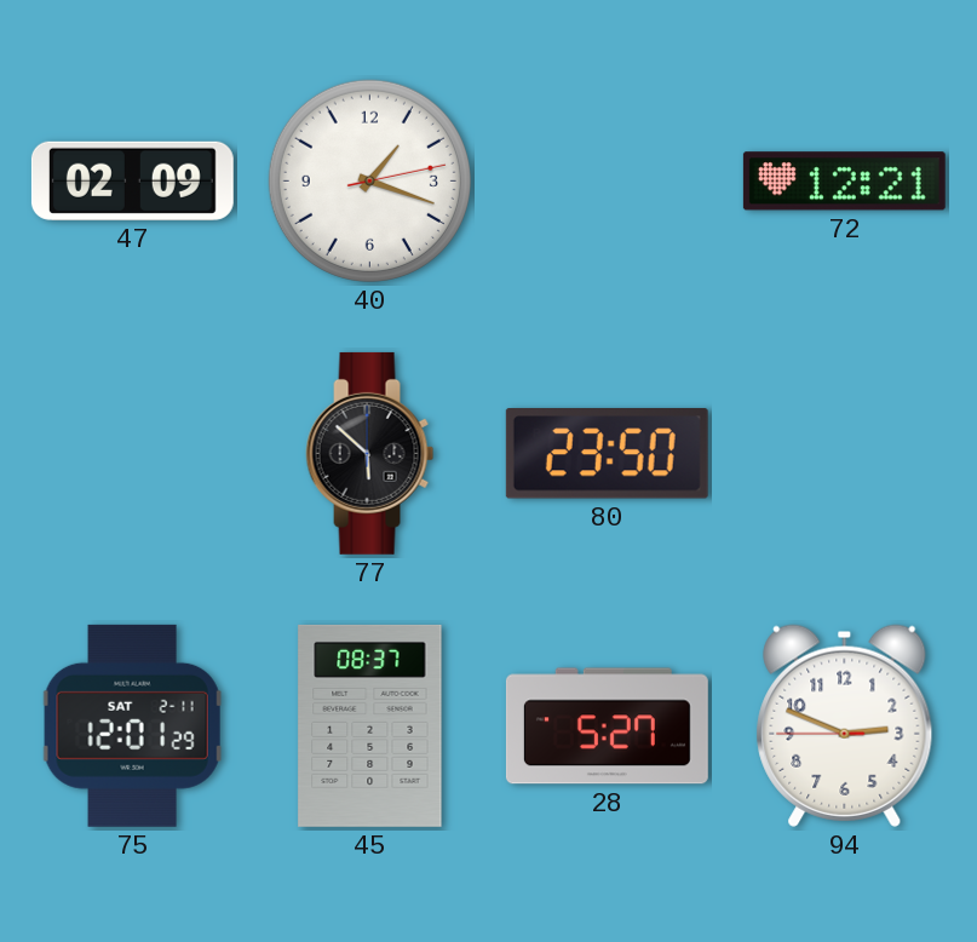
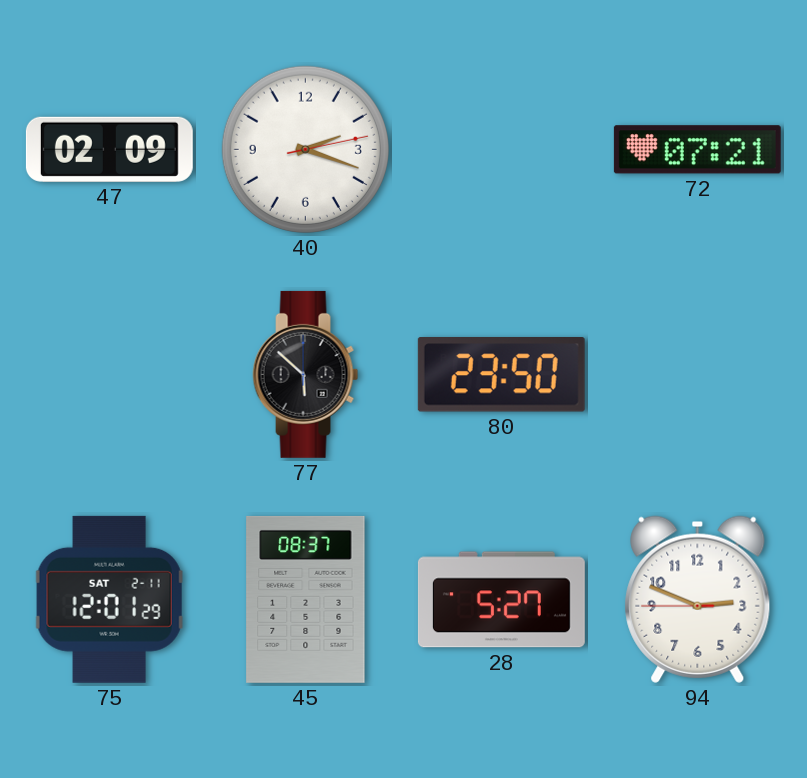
40: 1:18 -> 2:18
72: 12:21 -> 07:21
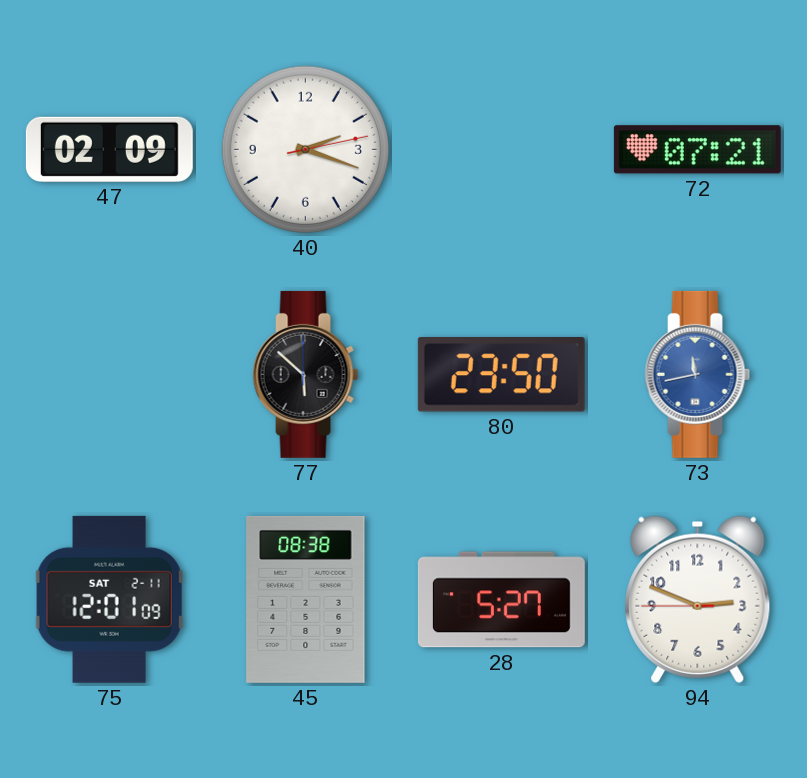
73: none -> 11:43
75: 12:01:29 -> 12:01:09
45: 08:37 -> 08:38
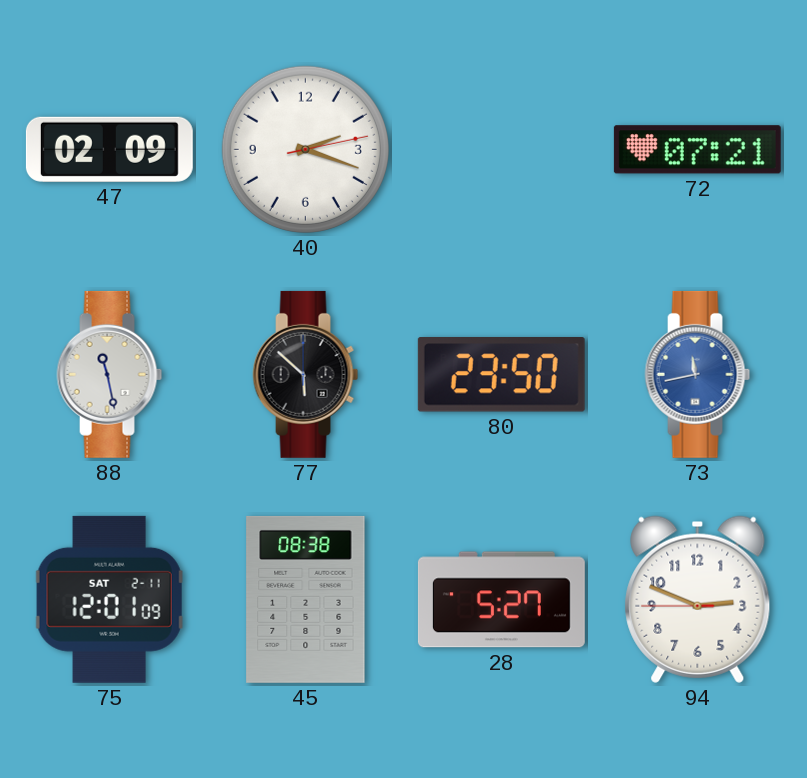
88: none -> 11:28
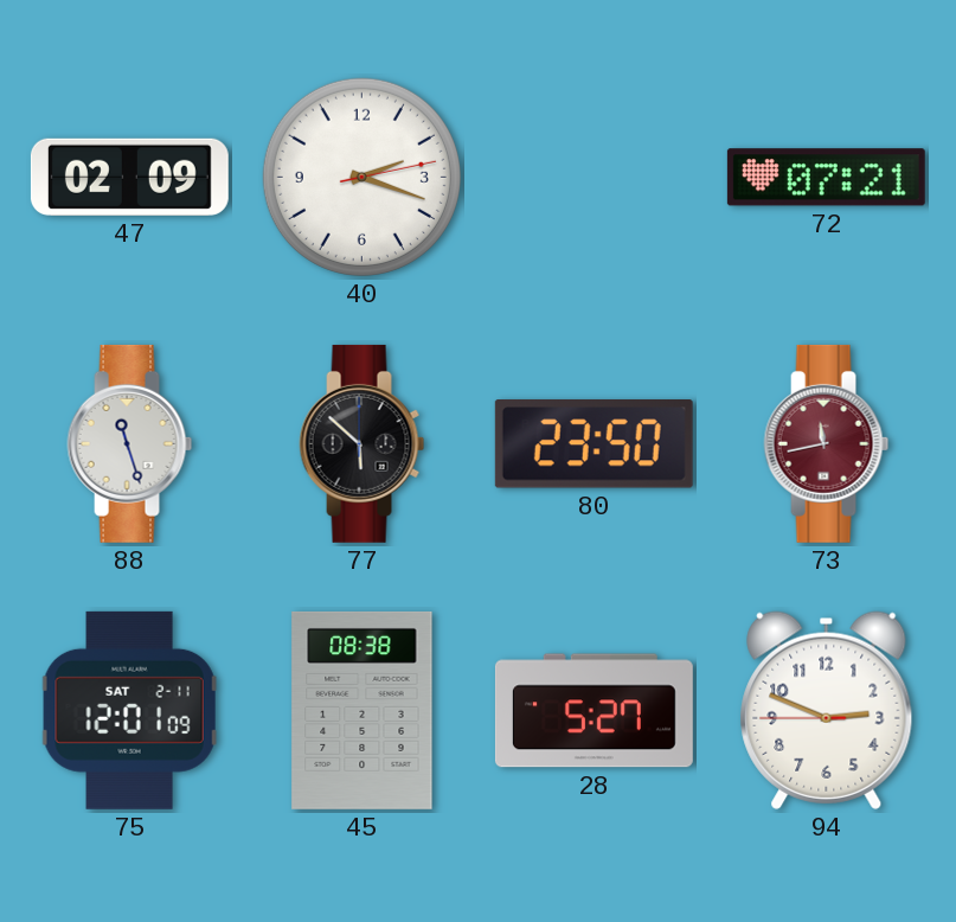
88: 11:28 -> 11:27
73 dial: blue -> burgundy
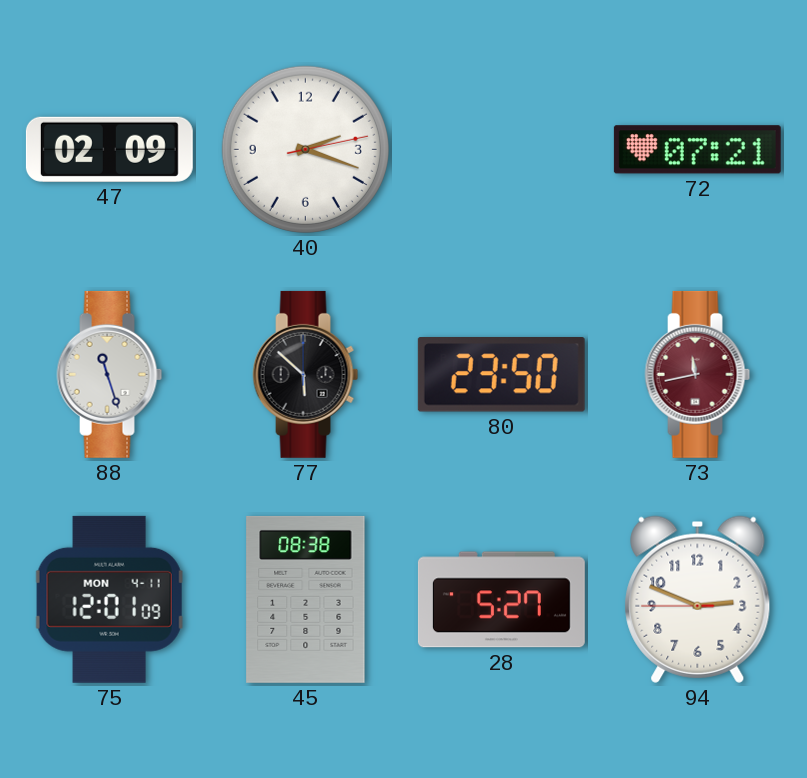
75 date: SAT 2-11 -> MON 4-11
